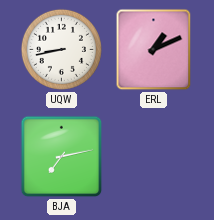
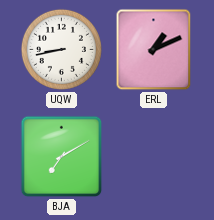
BJA: 7:13 -> 7:10
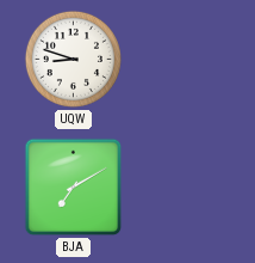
UQW: 8:43 -> 8:48
ERL: 1:11 -> none
